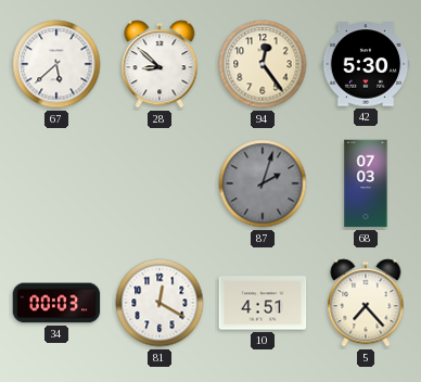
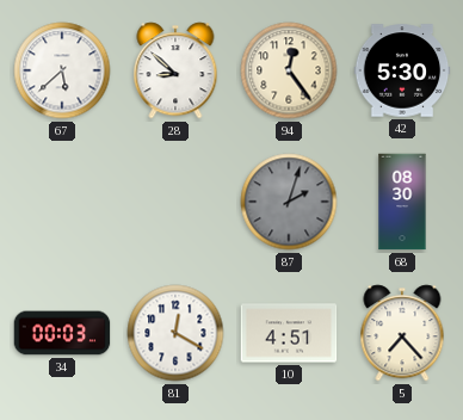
68: 07:03 -> 08:30
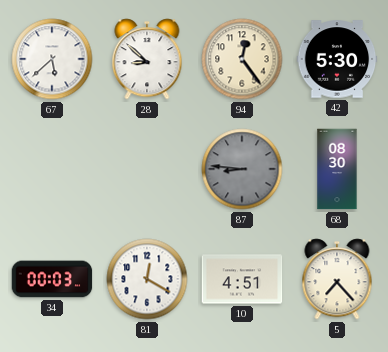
87: 2:03 -> 8:46
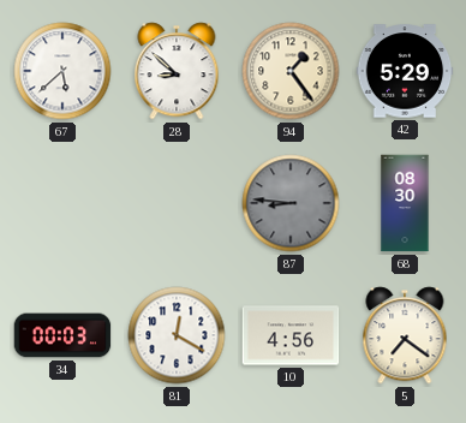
94: 12:24 -> 1:24
42: 5:30 -> 5:29
10: 4:51 -> 4:56
5: 7:23 -> 7:21
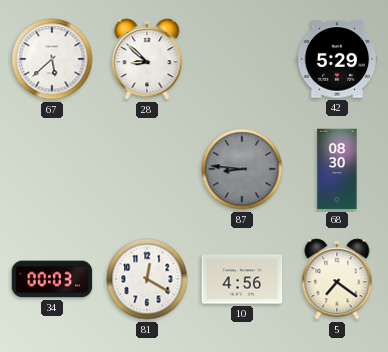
94: 1:24 -> none
